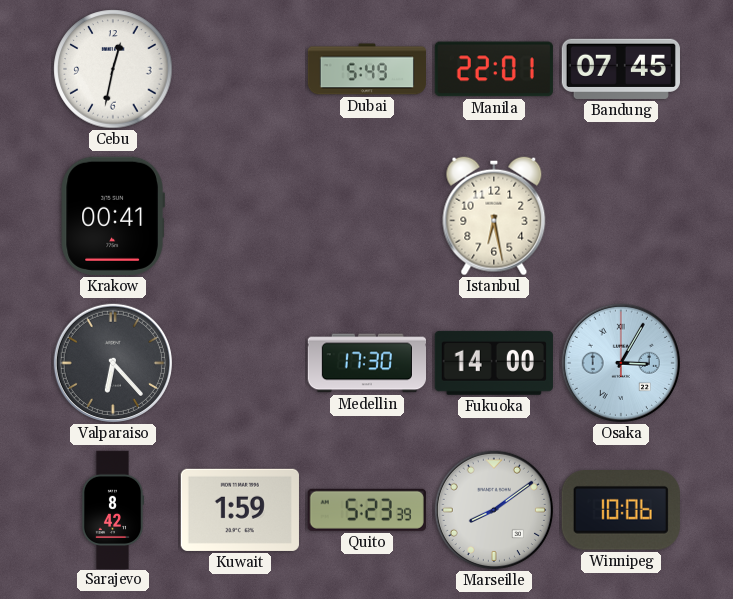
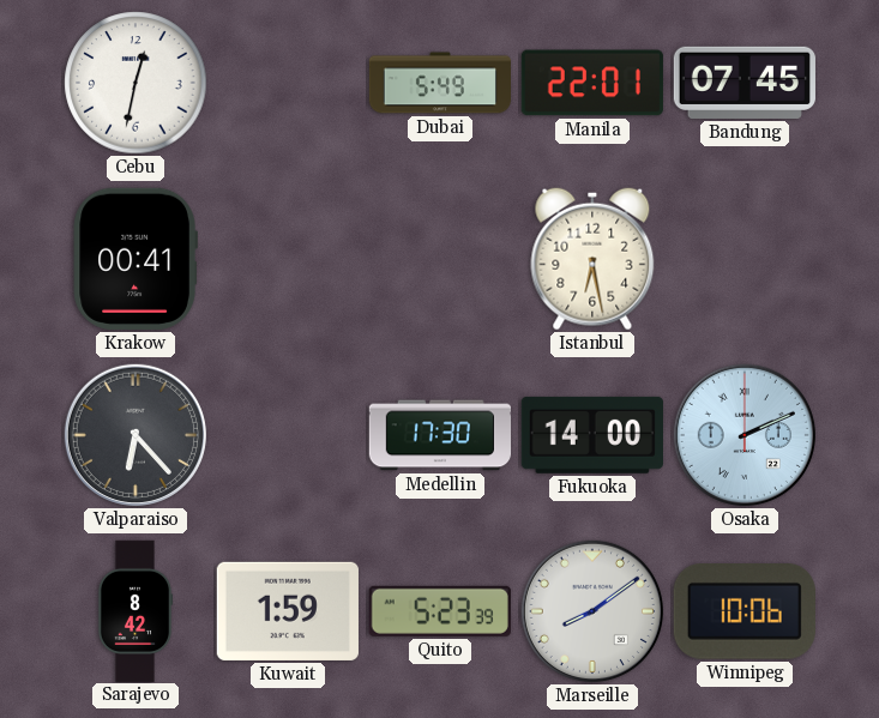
Osaka: 3:05 -> 2:11
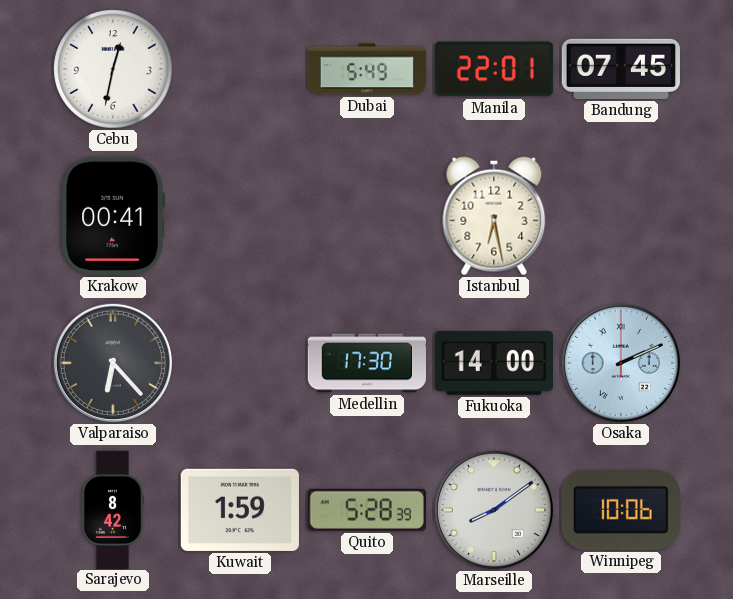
Quito: 5:23 -> 5:28
